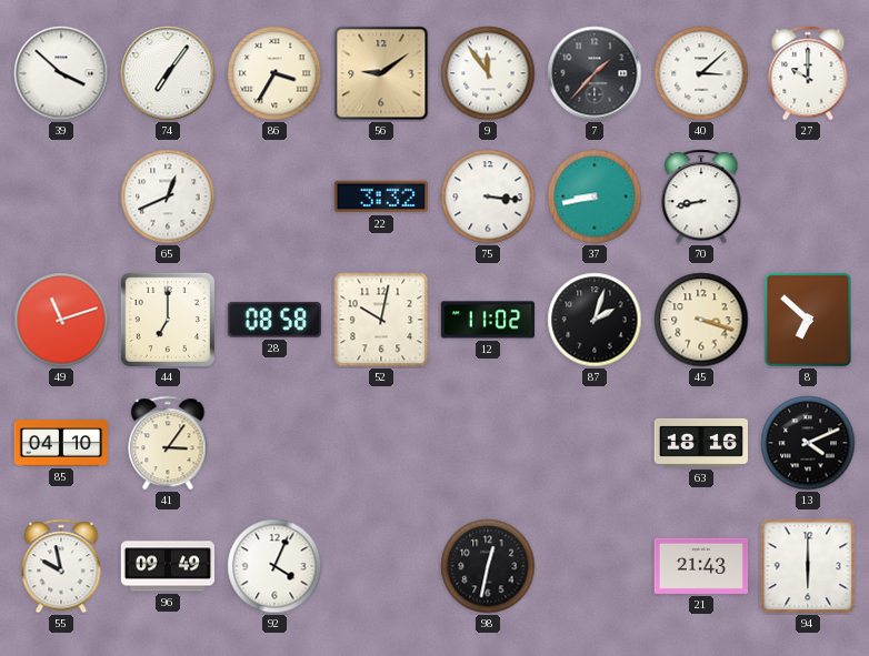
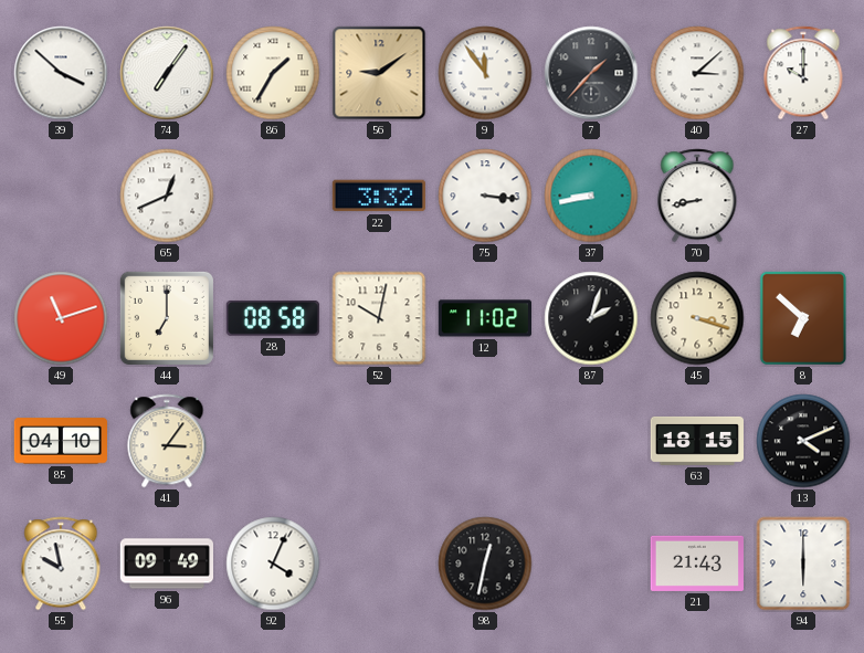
86: 3:35 -> 1:35
63: 18:16 -> 18:15
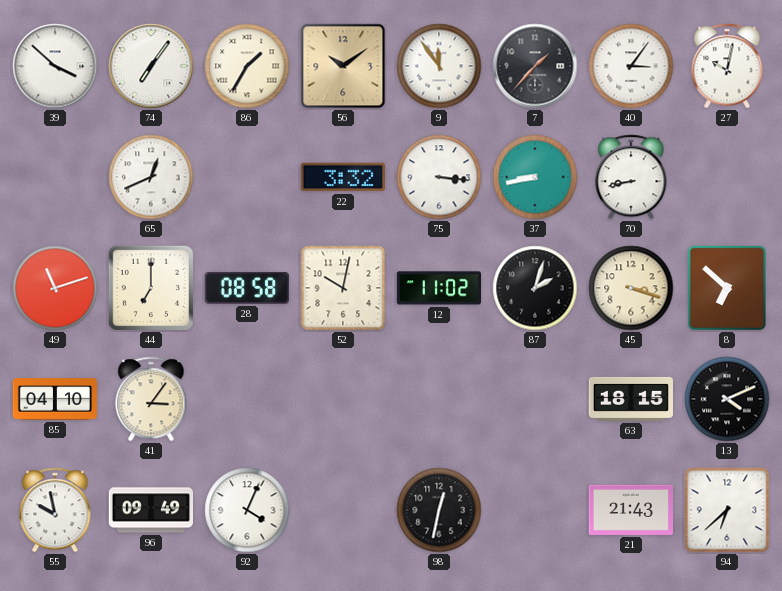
56: 9:09 -> 10:09
40: 3:08 -> 3:06
27: 10:00 -> 10:02
94: 6:00 -> 6:38
